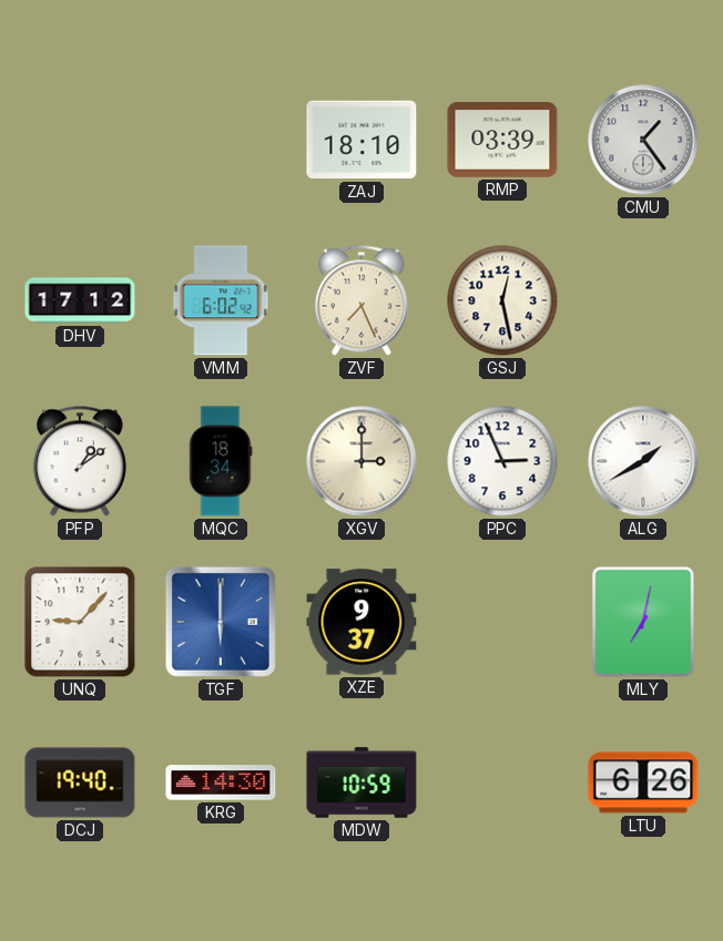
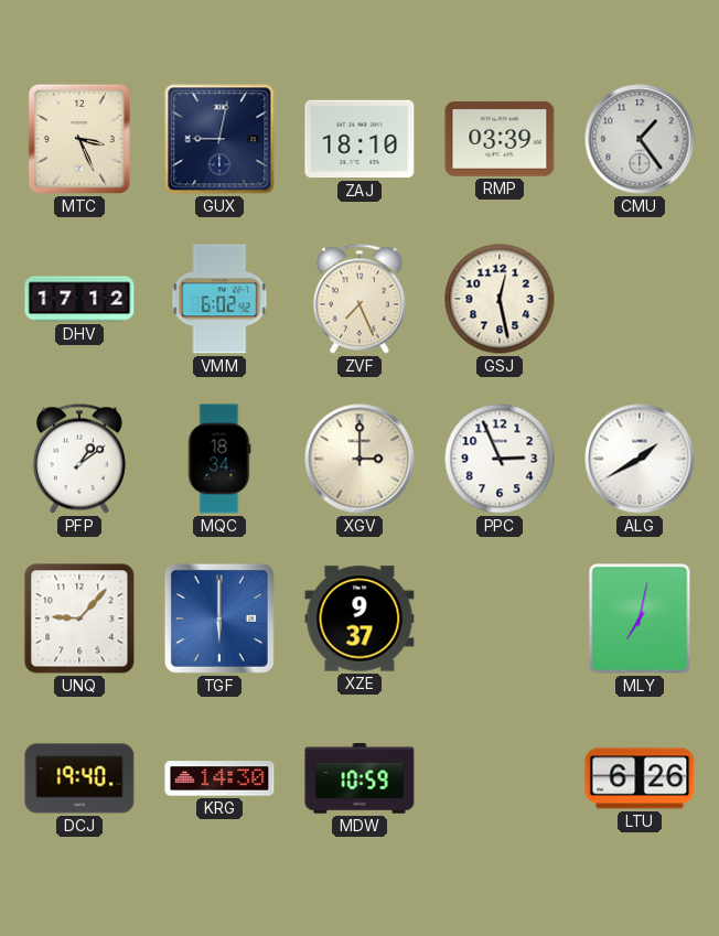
MTC: none -> 3:26
GUX: none -> 9:02
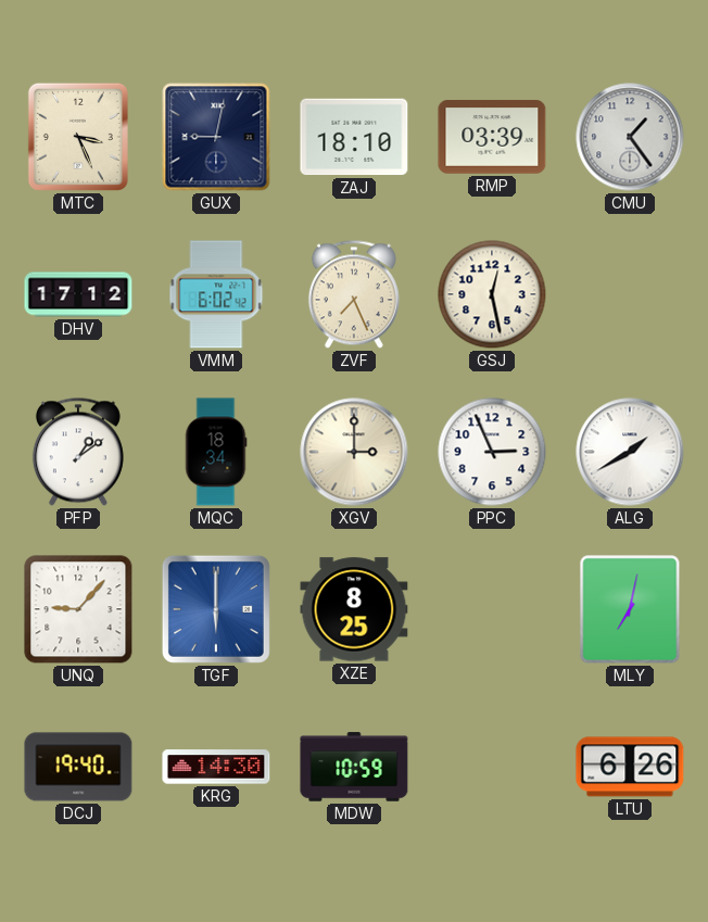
XZE: 9:37 -> 8:25
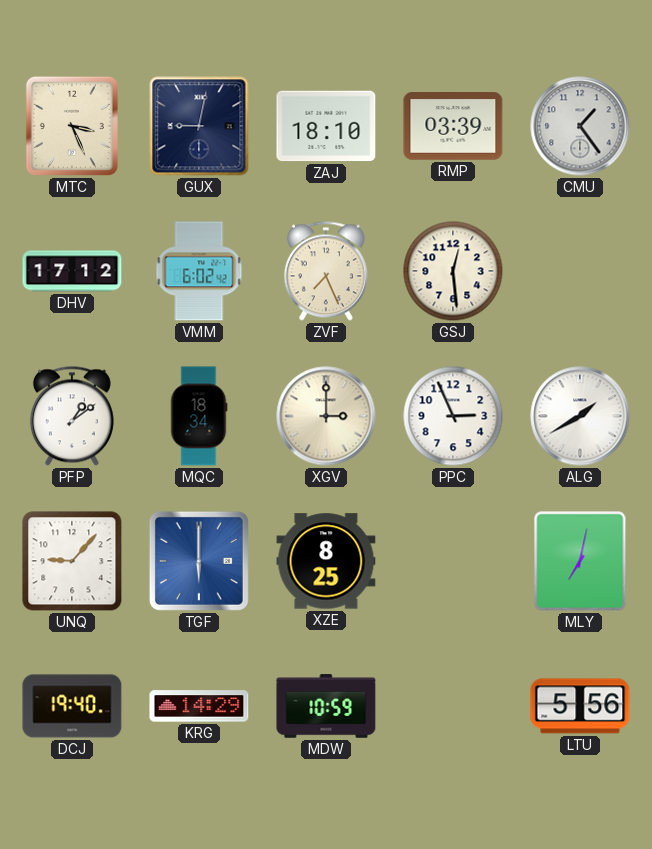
GSJ: 12:28 -> 12:29
KRG: 14:30 -> 14:29
LTU: 6:26 -> 5:56
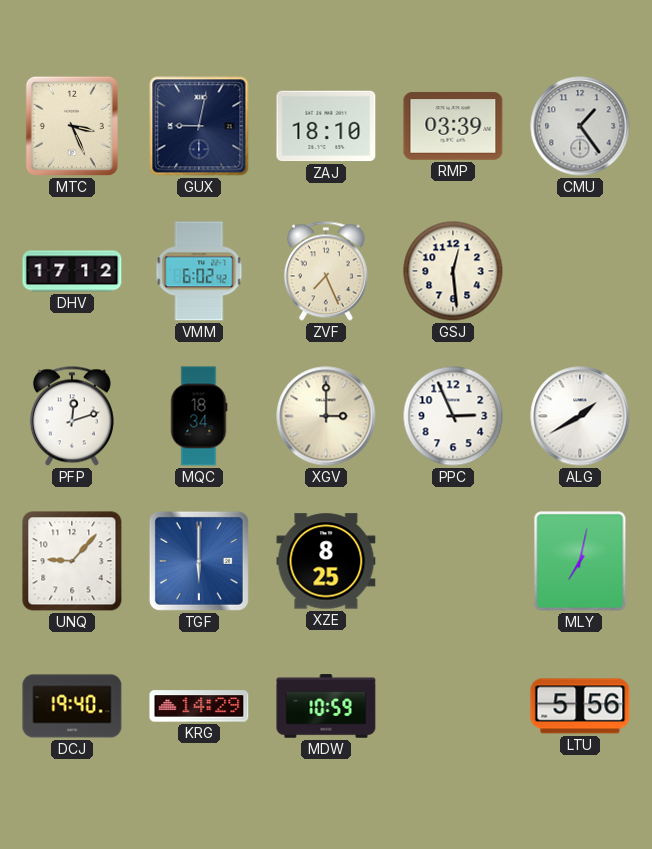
PFP: 1:09 -> 12:12
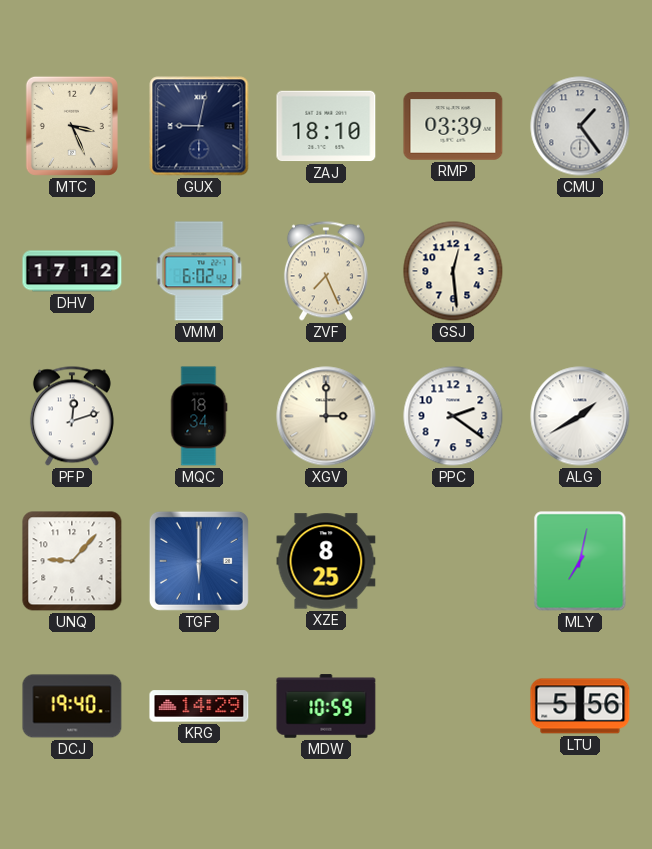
PPC: 2:56 -> 2:21
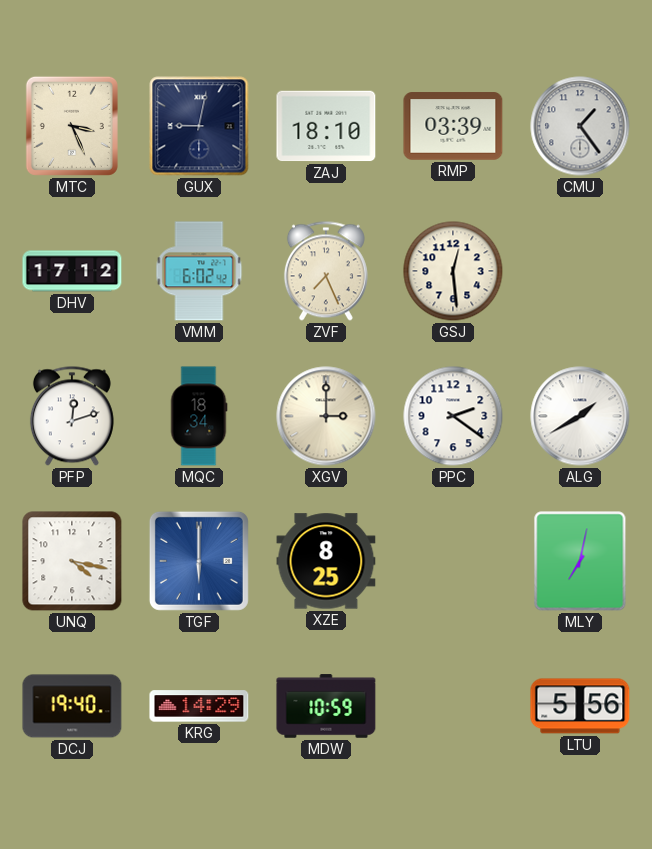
UNQ: 9:07 -> 4:17
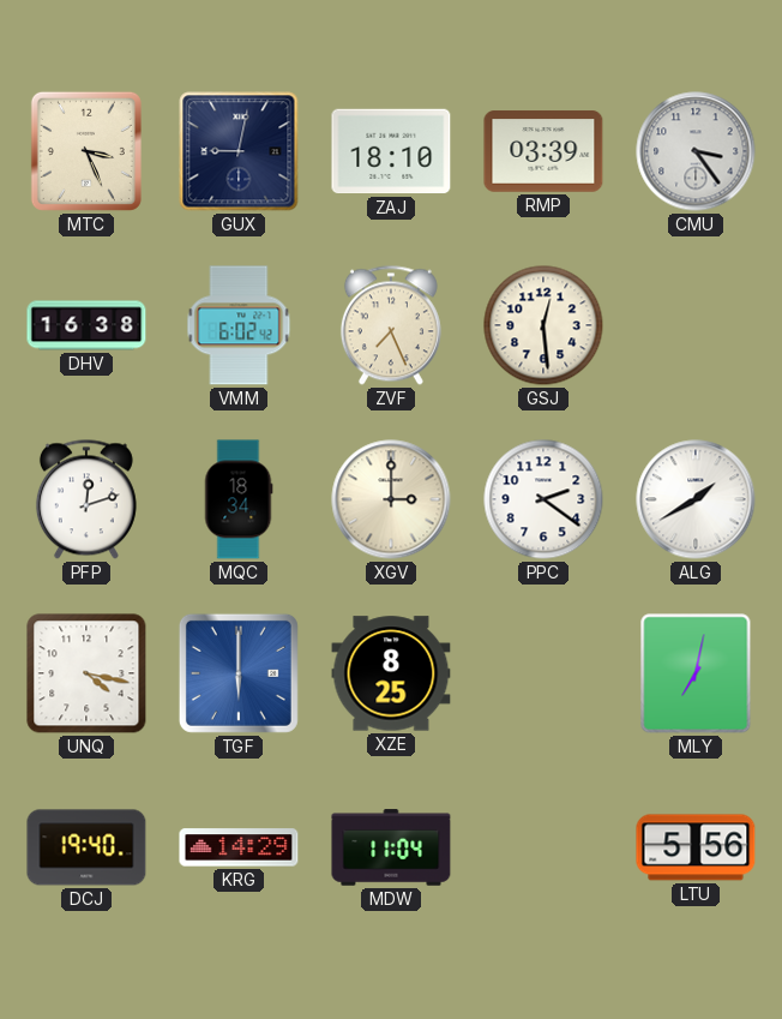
CMU: 1:24 -> 3:24
DHV: 17:12 -> 16:38
MDW: 10:59 -> 11:04
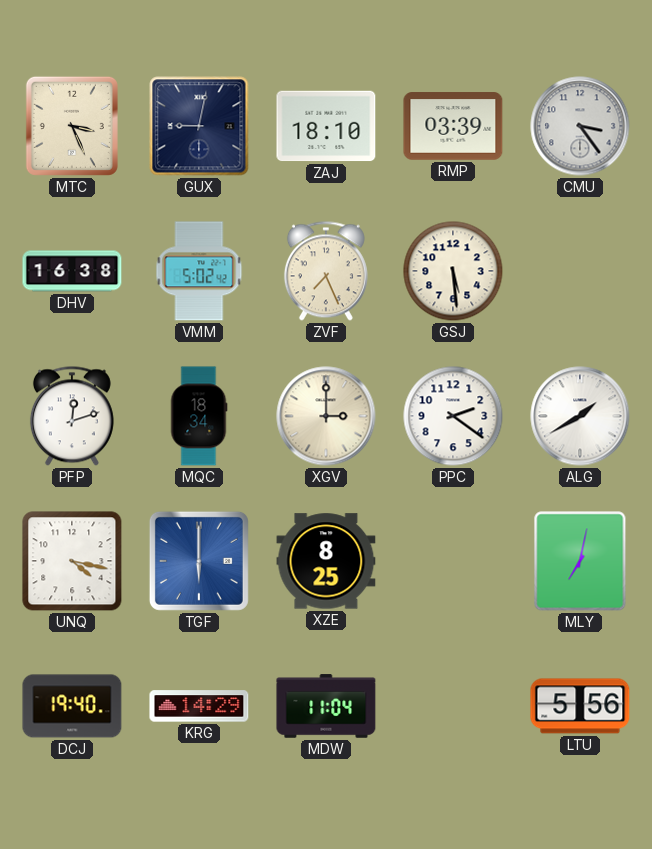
VMM: 6:02 -> 5:02
GSJ: 12:29 -> 5:29
